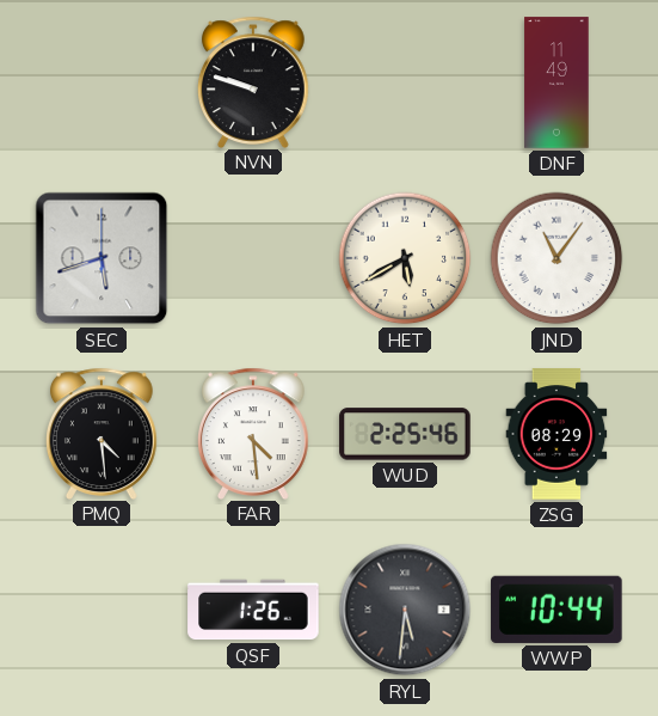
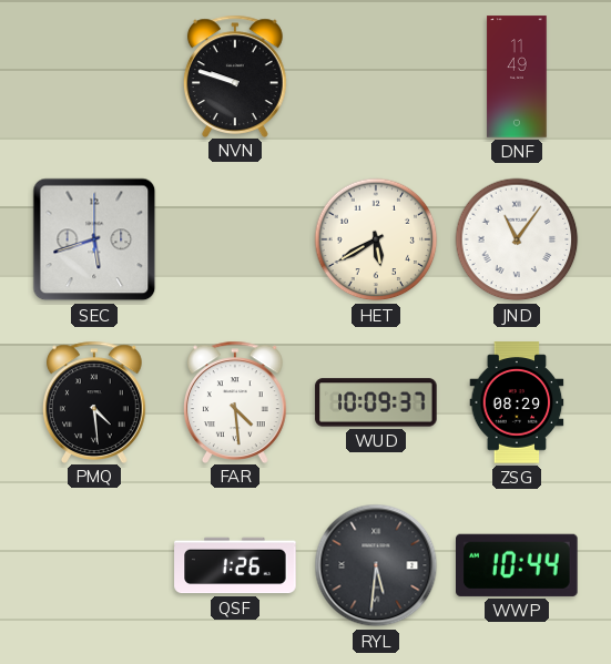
WUD: 2:25 -> 10:09
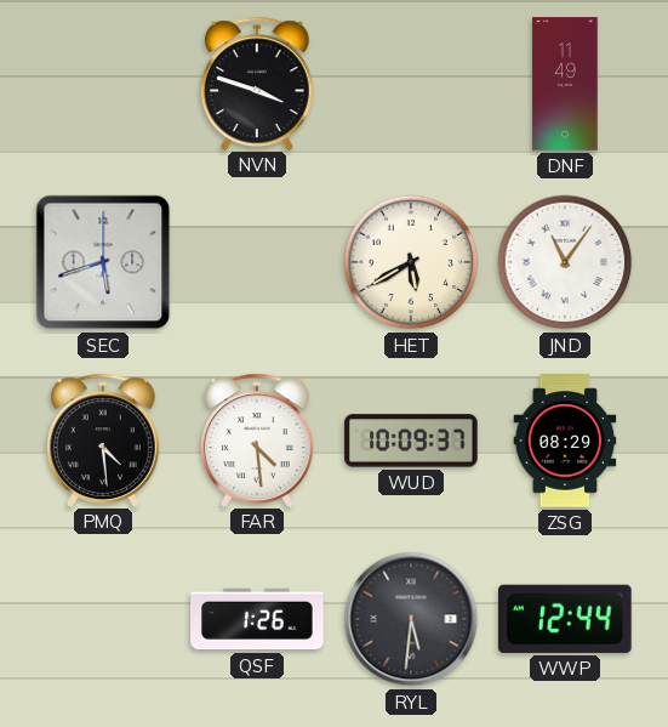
NVN: 9:48 -> 3:48
WWP: 10:44 -> 12:44
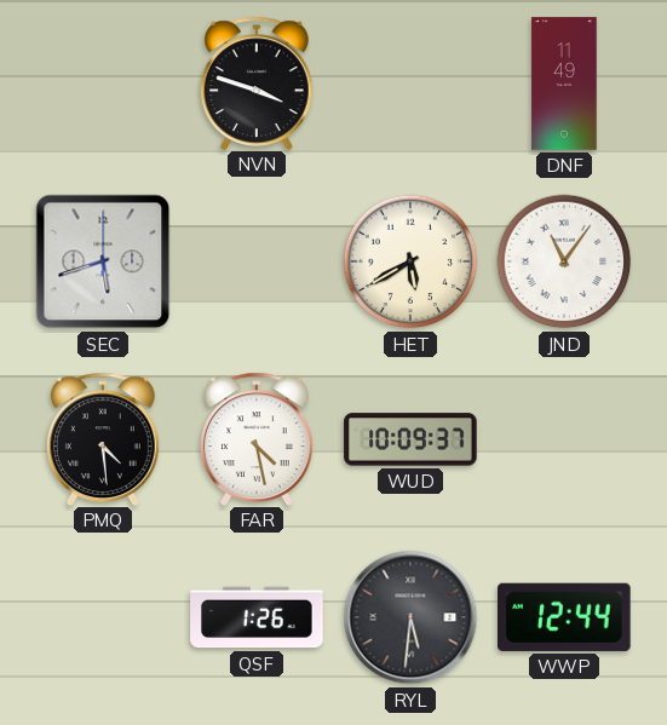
FAR: 4:29 -> 4:28
ZSG: 08:29 -> none
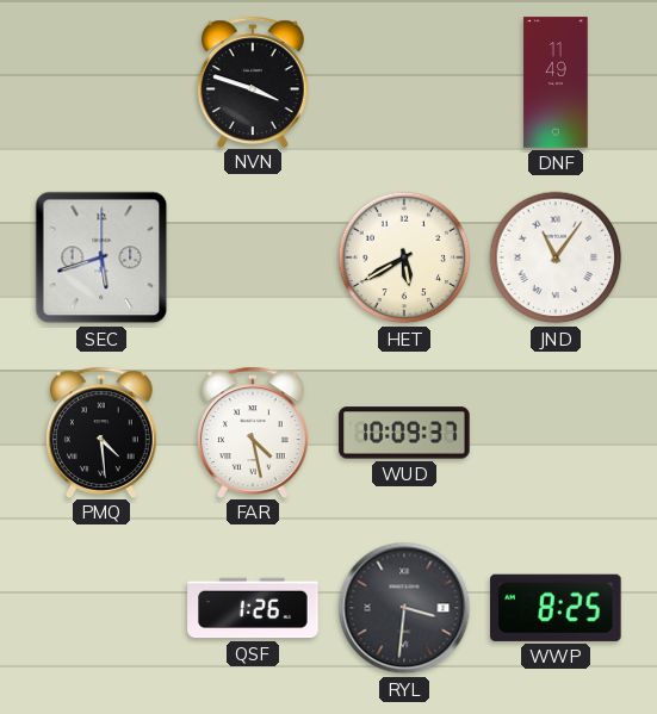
RYL: 5:31 -> 3:31
WWP: 12:44 -> 8:25
